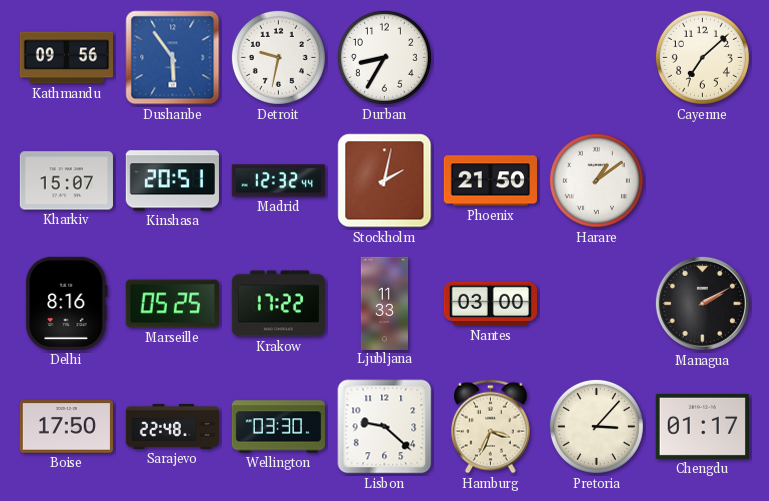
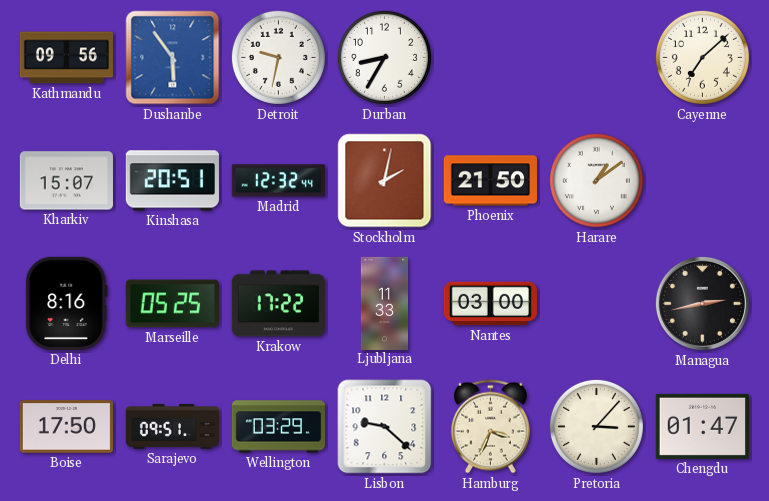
Managua: 2:10 -> 2:43
Sarajevo: 22:48 -> 09:51
Wellington: 03:30 -> 03:29
Chengdu: 01:17 -> 01:47
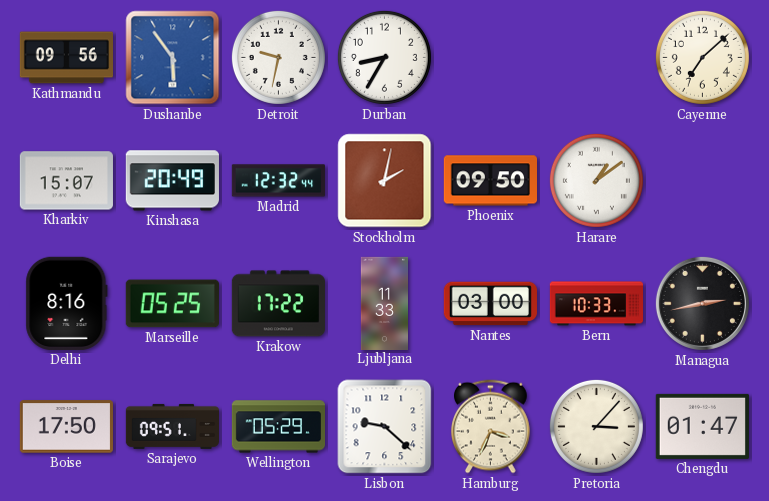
Kinshasa: 20:51 -> 20:49
Phoenix: 21:50 -> 09:50
Bern: none -> 10:33
Wellington: 03:29 -> 05:29
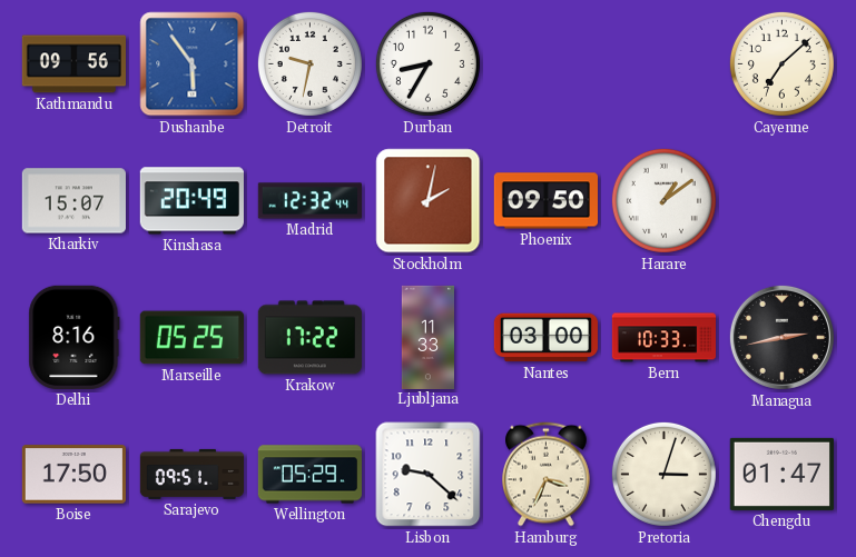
Pretoria: 3:07 -> 3:03
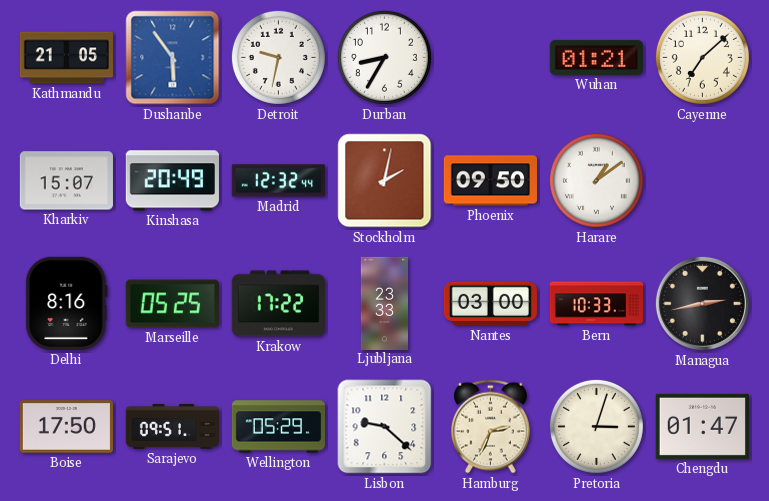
Kathmandu: 09:56 -> 21:05
Wuhan: none -> 01:21
Ljubljana: 11:33 -> 23:33
Hamburg: 3:34 -> 2:34
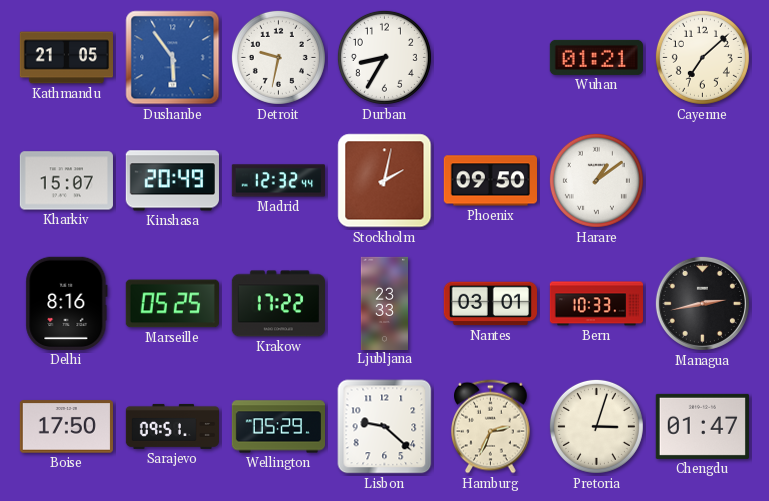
Nantes: 03:00 -> 03:01
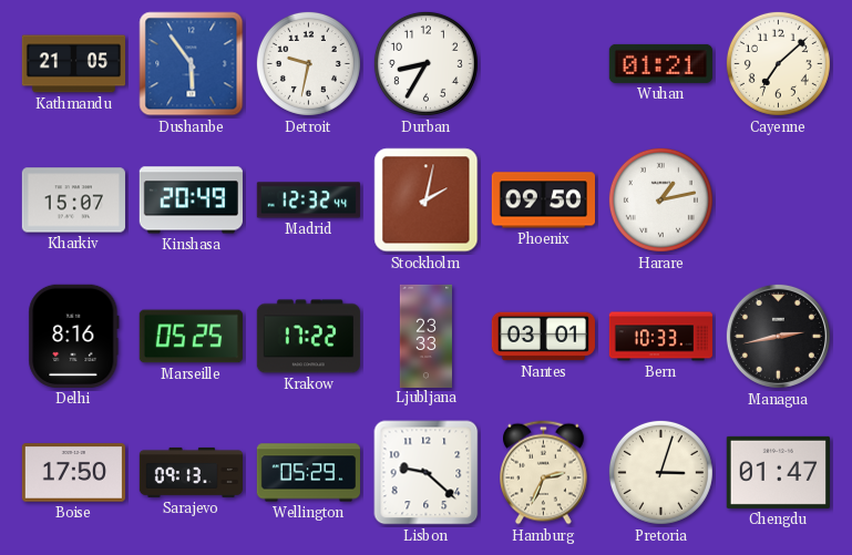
Harare: 1:09 -> 1:13
Sarajevo: 09:51 -> 09:13
